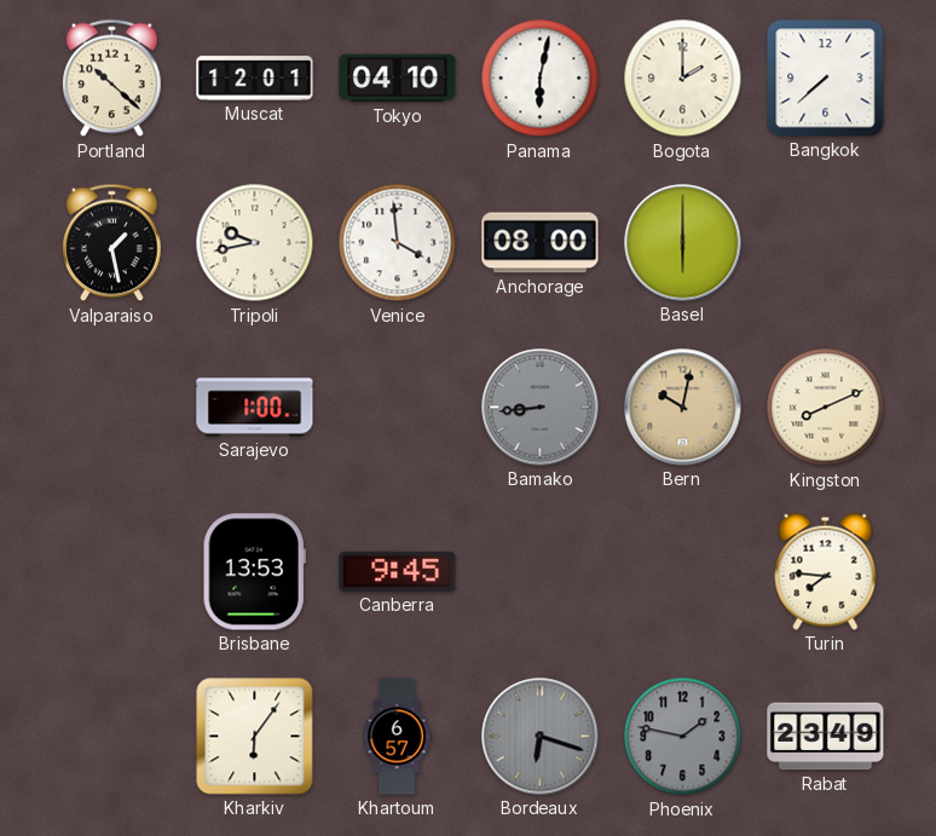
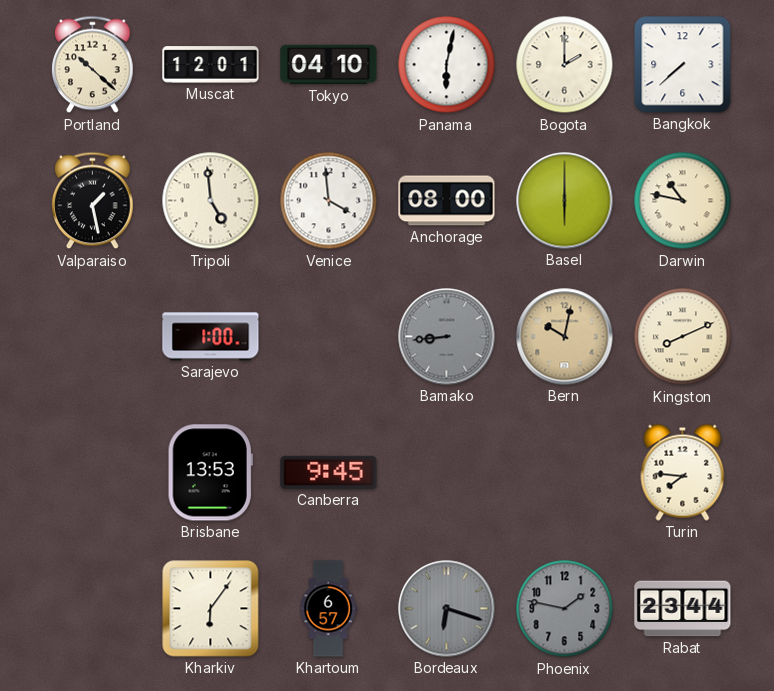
Tripoli: 9:43 -> 4:59
Darwin: none -> 10:47
Rabat: 23:49 -> 23:44
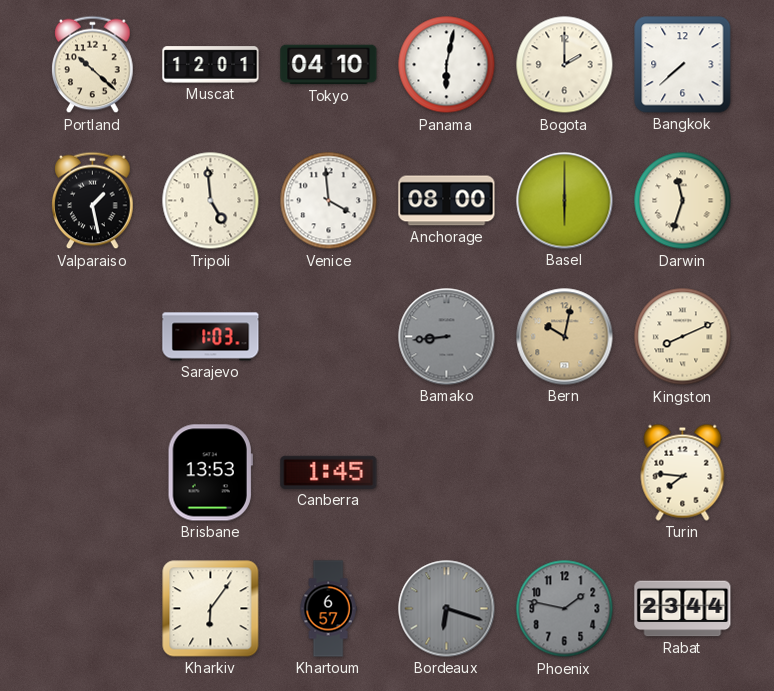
Darwin: 10:47 -> 11:33
Sarajevo: 1:00 -> 1:03
Canberra: 9:45 -> 1:45
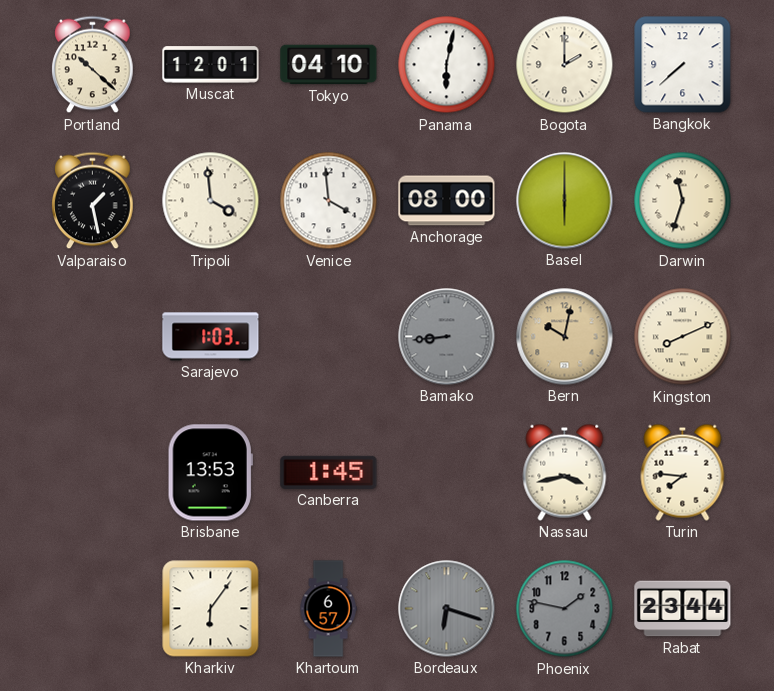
Tripoli: 4:59 -> 3:59
Nassau: none -> 3:43
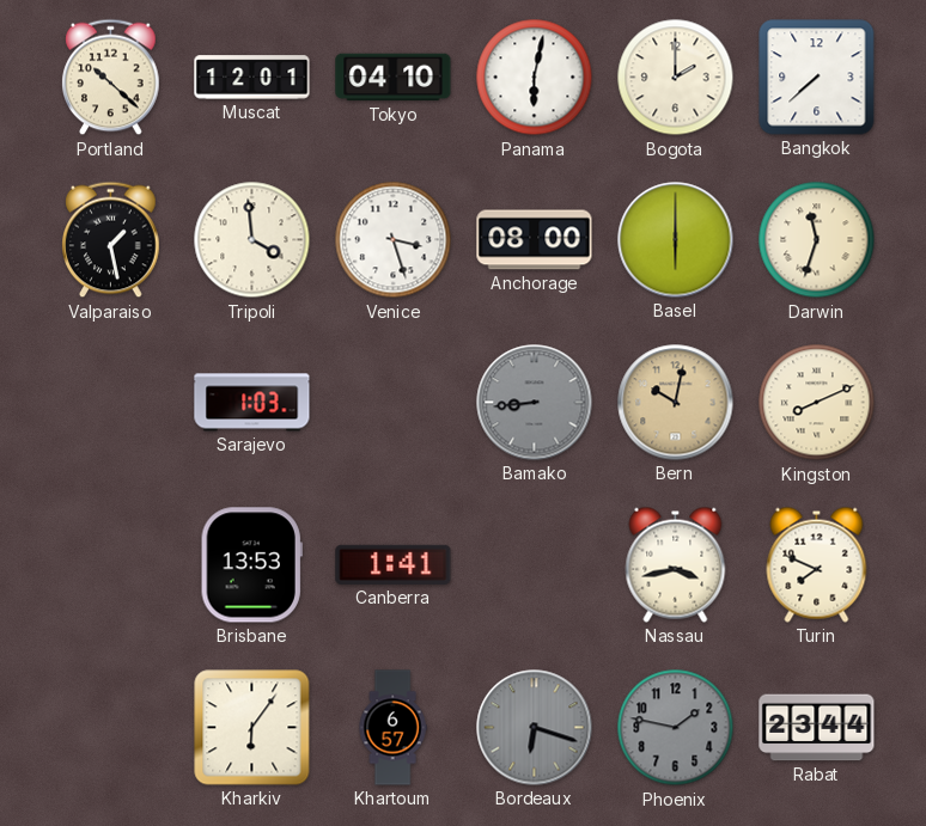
Venice: 3:59 -> 3:27
Canberra: 1:45 -> 1:41
Turin: 7:46 -> 7:49
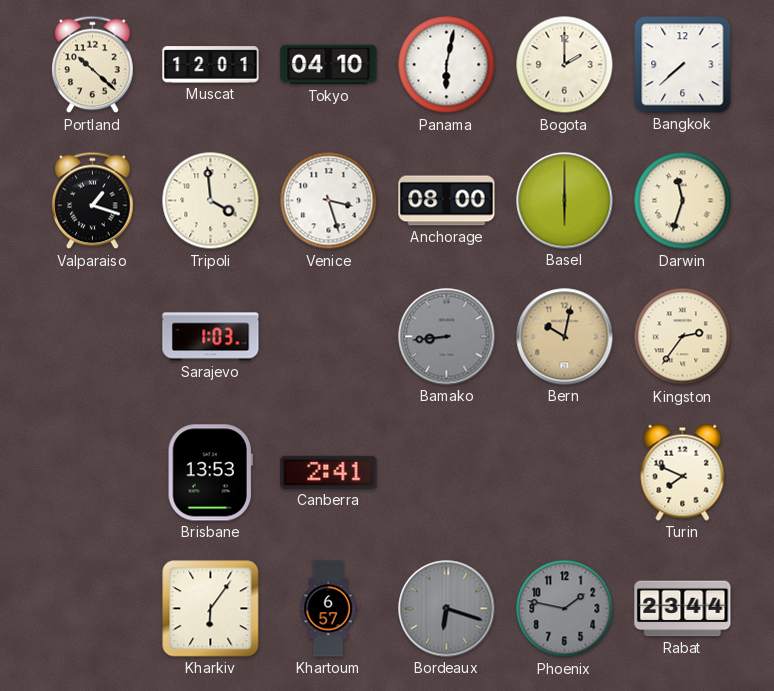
Valparaiso: 1:28 -> 1:18
Kingston: 8:11 -> 2:36
Canberra: 1:41 -> 2:41
Nassau: 3:43 -> none
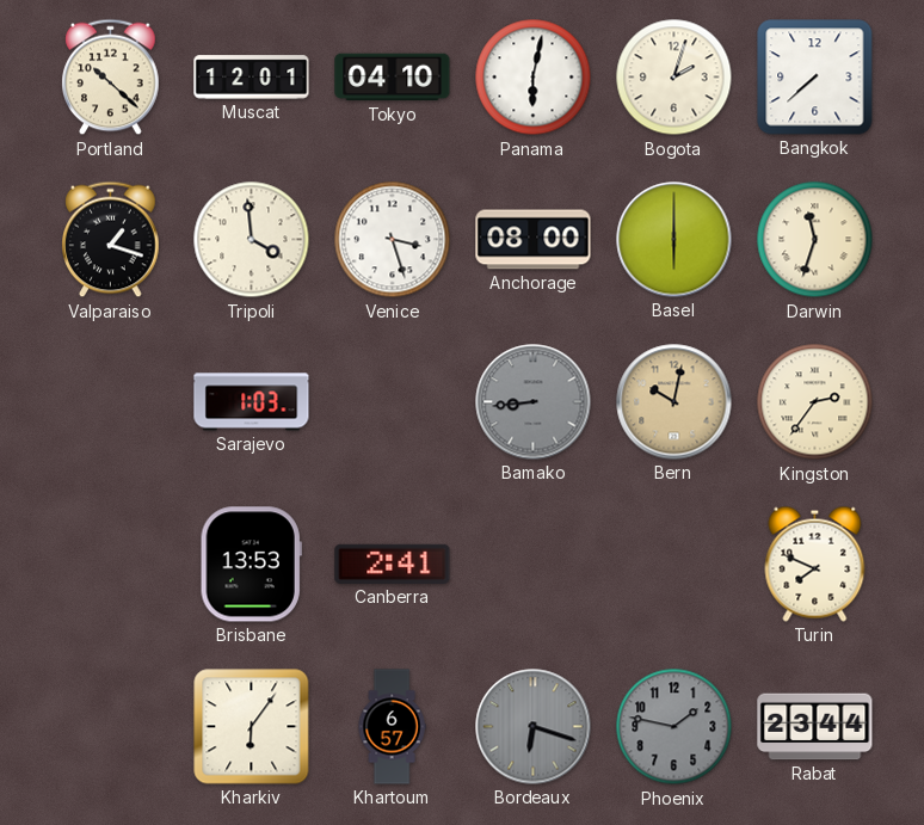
Bogota: 2:00 -> 2:03
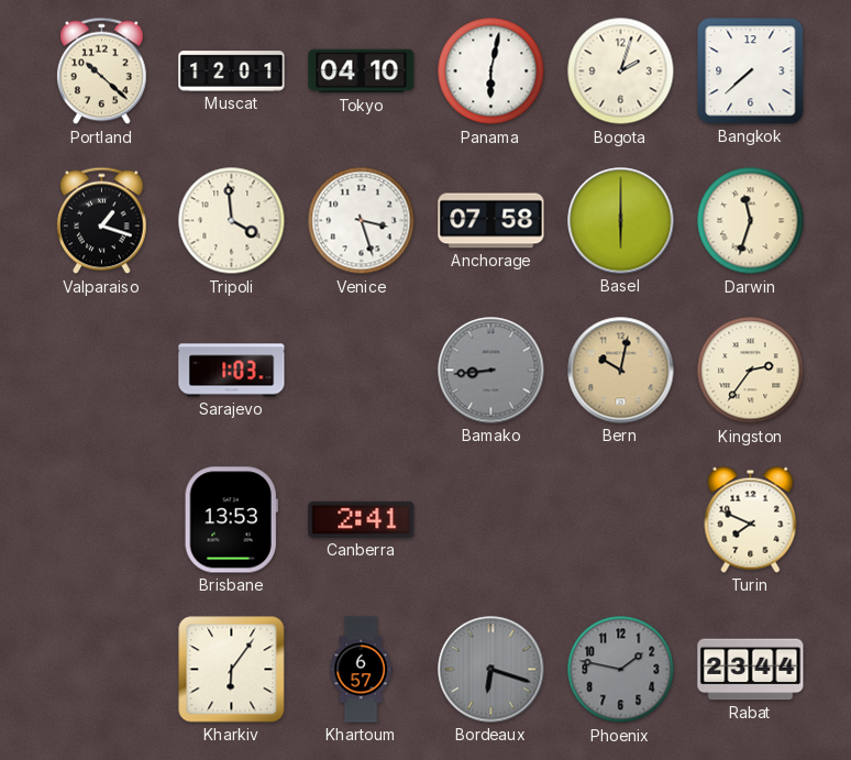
Anchorage: 08:00 -> 07:58
